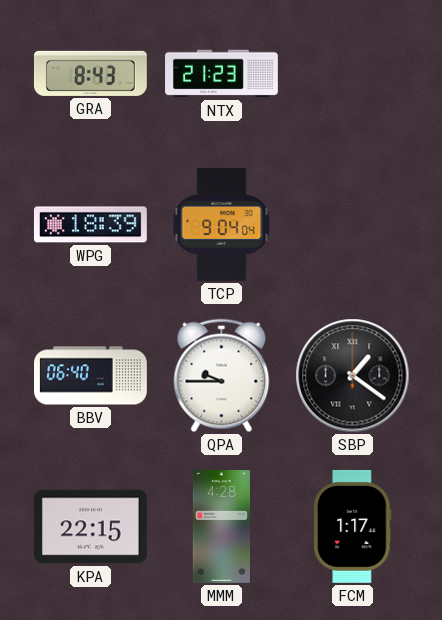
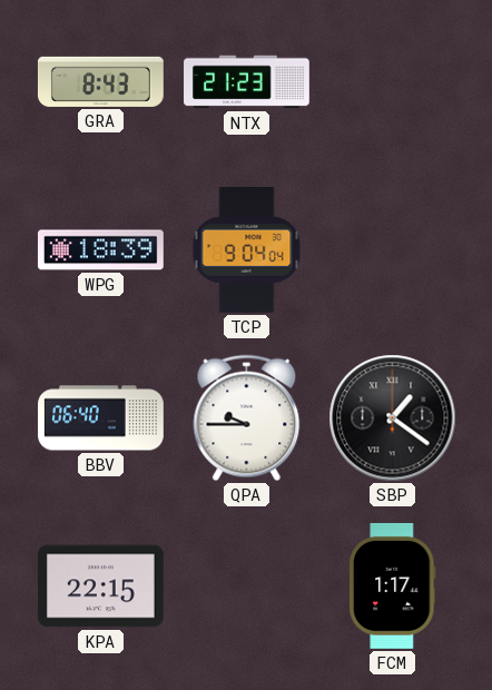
MMM: 4:28 -> none
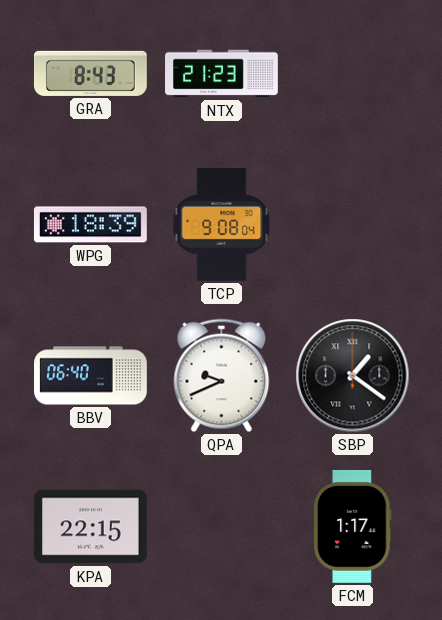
TCP: 9:04 -> 9:08
QPA: 9:45 -> 9:41
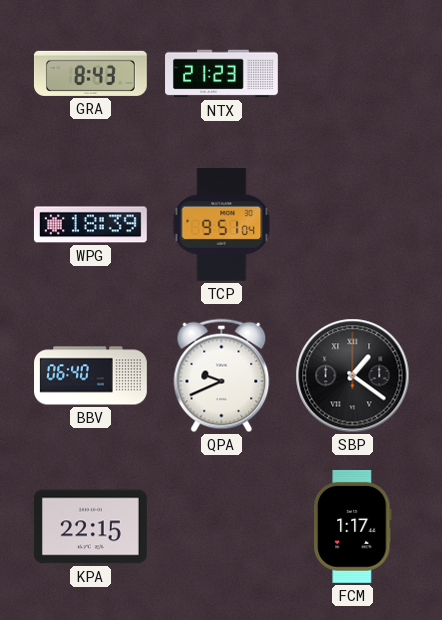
TCP: 9:08 -> 9:51
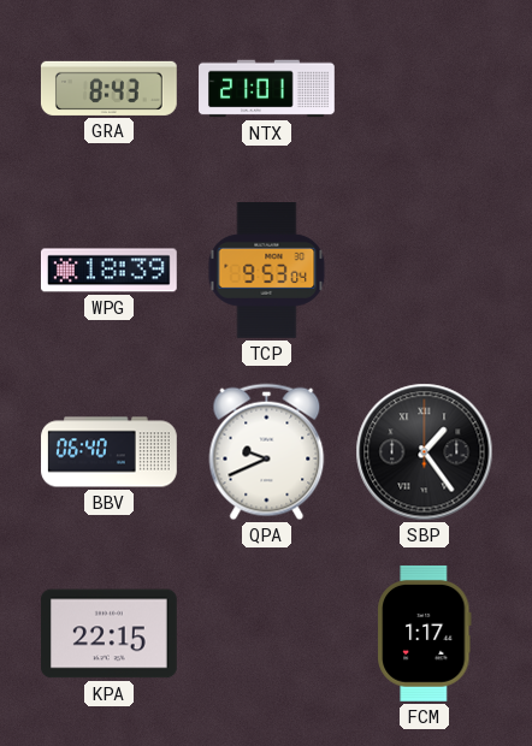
NTX: 21:23 -> 21:01
TCP: 9:51 -> 9:53
SBP: 1:21 -> 1:24
